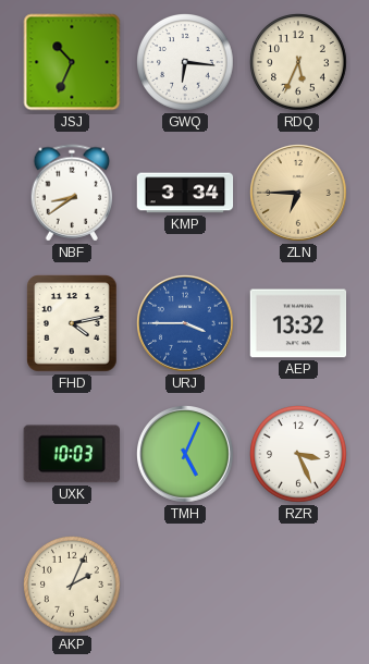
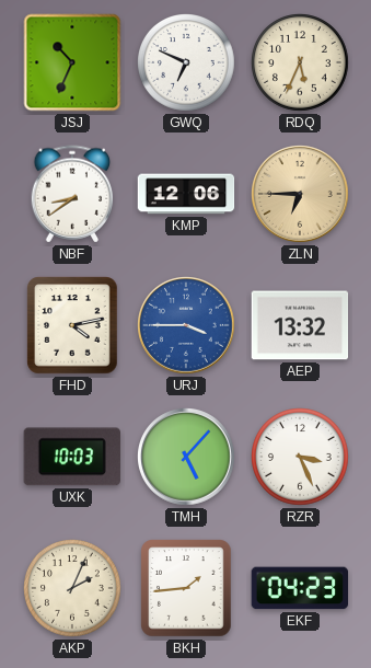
GWQ: 6:16 -> 6:49
KMP: 3:34 -> 12:06
TMH: 5:04 -> 5:07
BKH: none -> 1:44
EKF: none -> 04:23
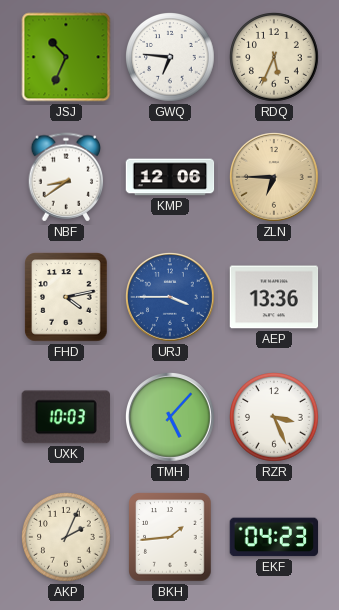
GWQ: 6:49 -> 6:46
AEP: 13:32 -> 13:36
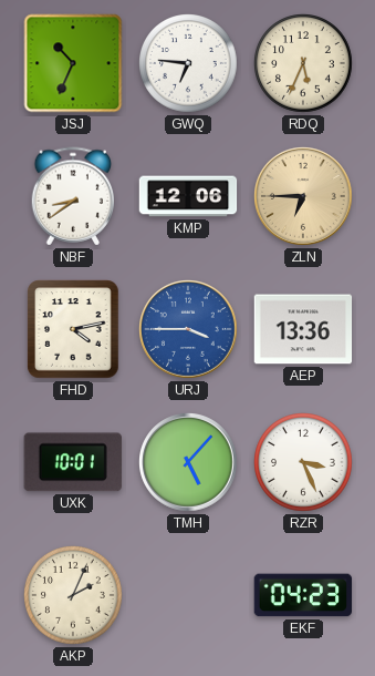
UXK: 10:03 -> 10:01
BKH: 1:44 -> none
